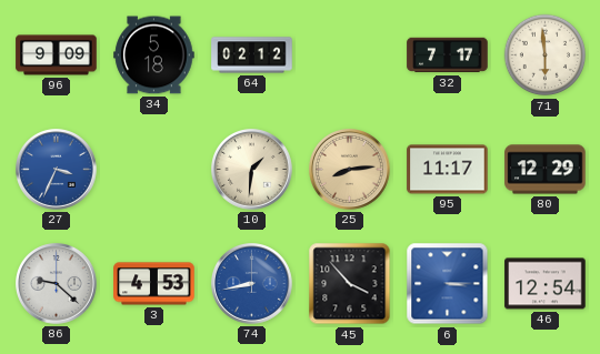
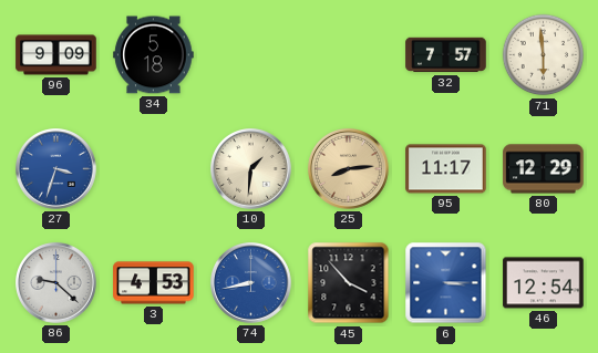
64: 02:12 -> none
32: 7:17 -> 7:57
27: 3:34 -> 3:33
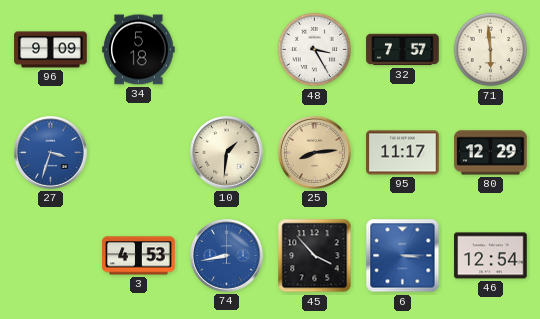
48: none -> 3:25
86: 9:22 -> none
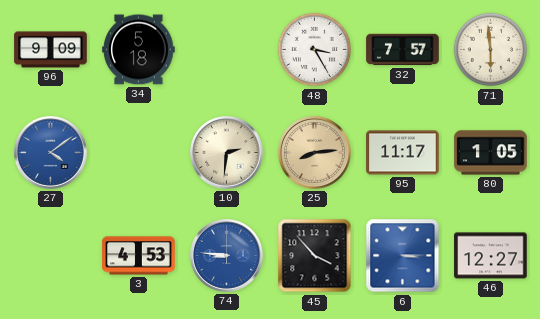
27: 3:33 -> 4:09
10: 1:31 -> 2:31
80: 12:29 -> 1:05
74: 8:43 -> 8:46
46: 12:54 -> 12:27
